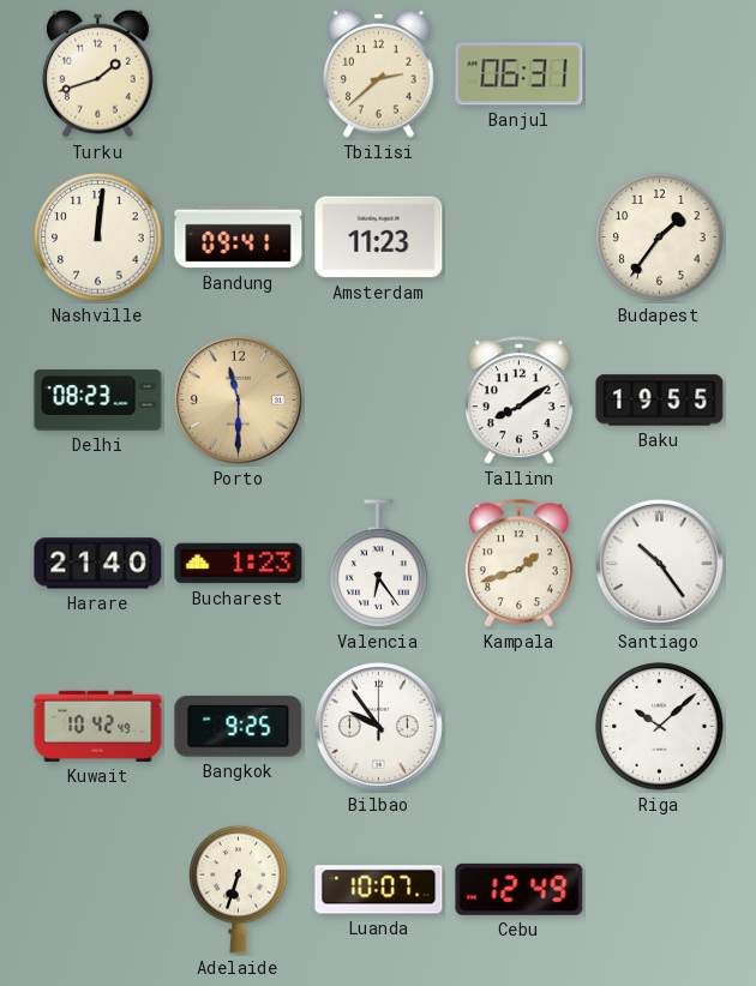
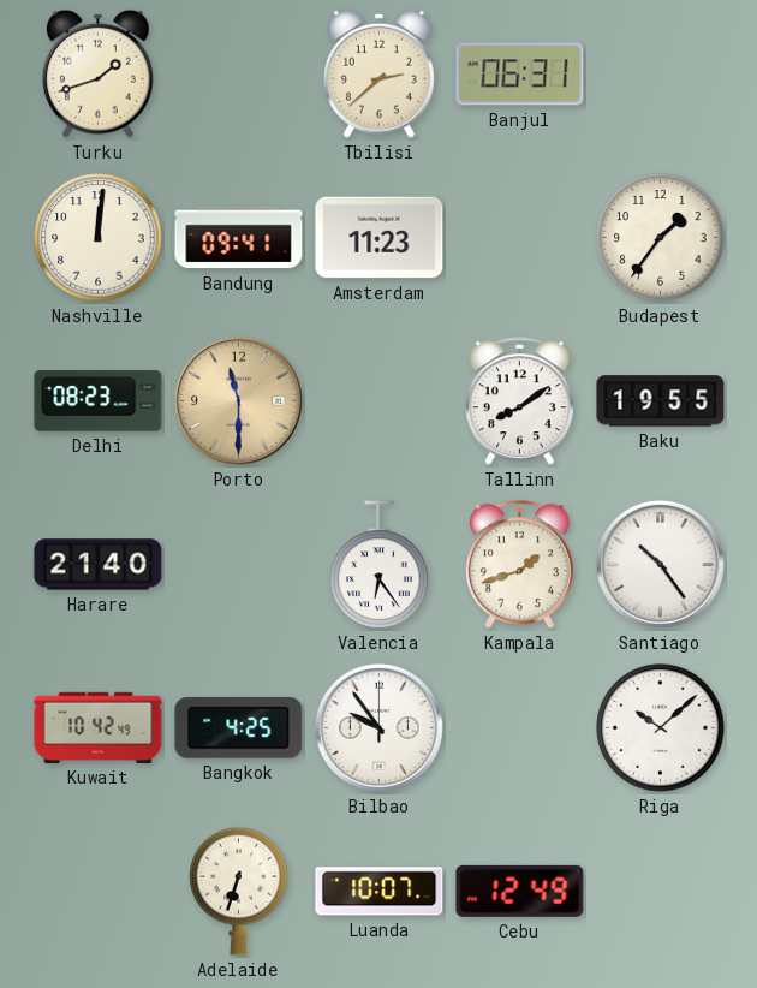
Bucharest: 1:23 -> none
Bangkok: 9:25 -> 4:25
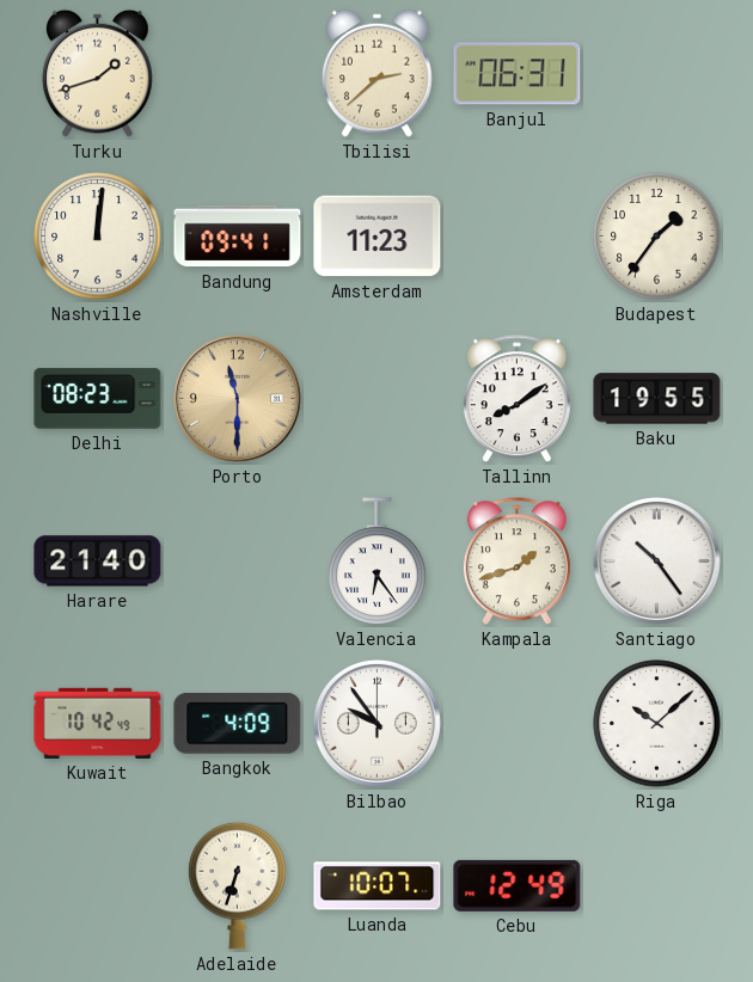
Bangkok: 4:25 -> 4:09
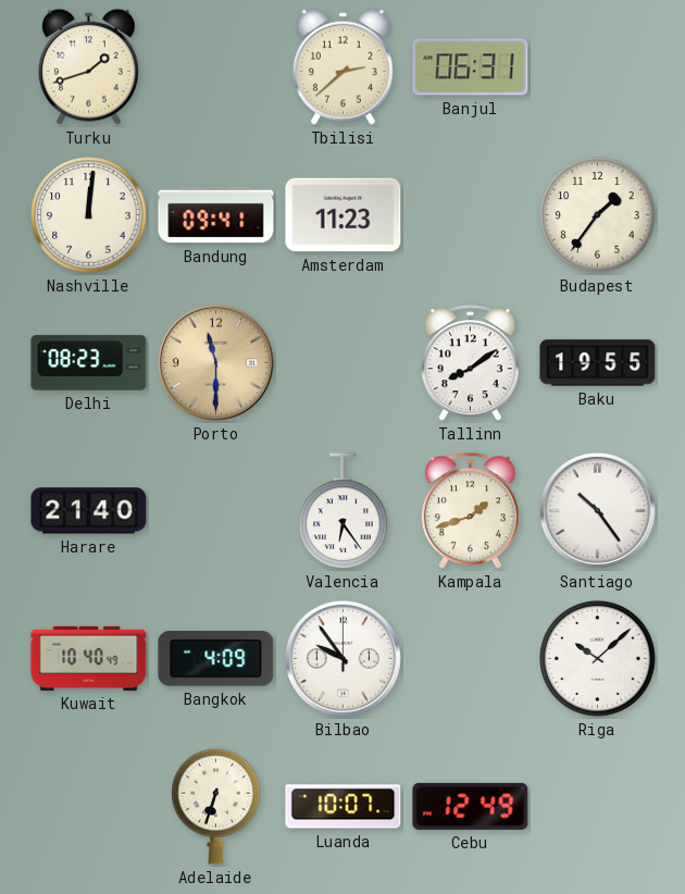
Kuwait: 10:42 -> 10:40
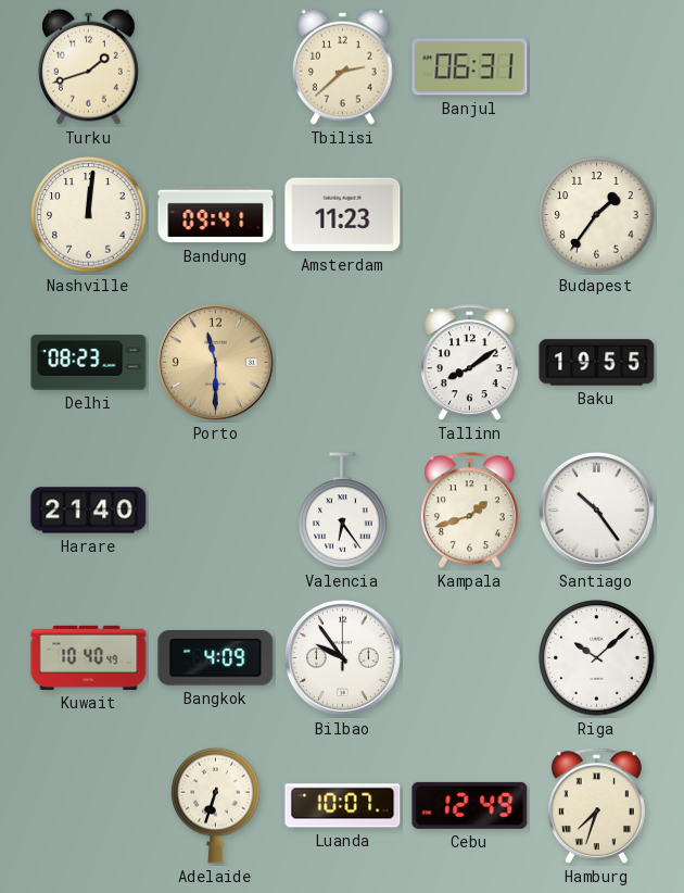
Hamburg: none -> 7:33
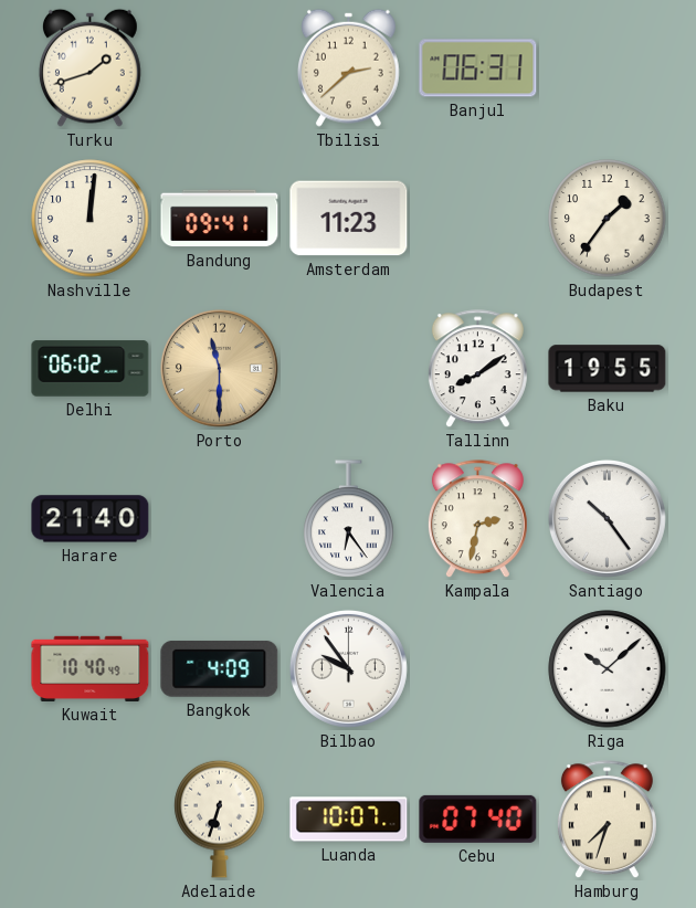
Delhi: 08:23 -> 06:02
Kampala: 1:42 -> 2:32
Cebu: 12:49 -> 07:40
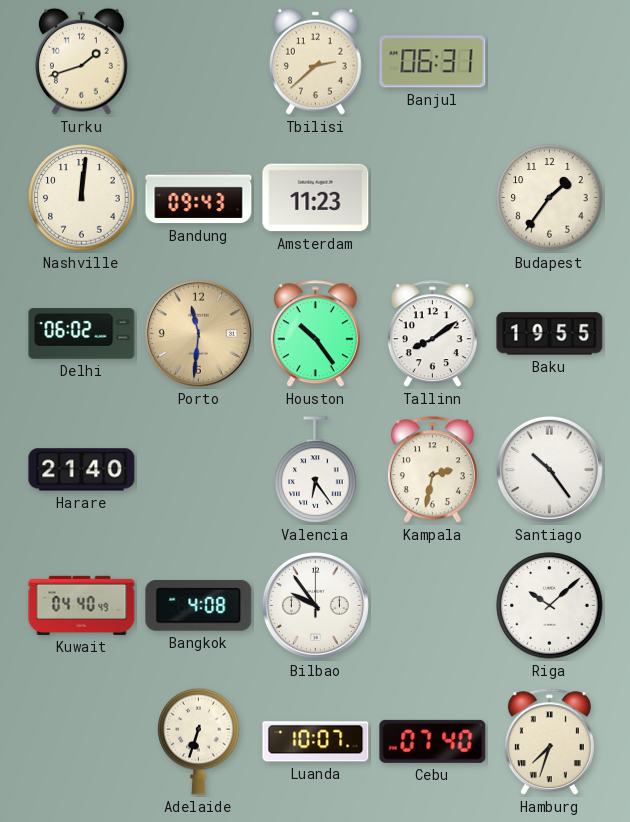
Bandung: 09:41 -> 09:43
Porto: 11:30 -> 11:31
Houston: none -> 10:24
Kuwait: 10:40 -> 04:40
Bangkok: 4:09 -> 4:08
